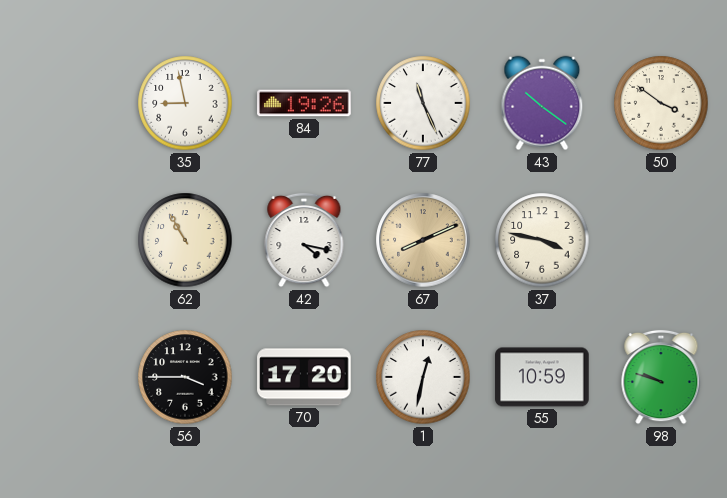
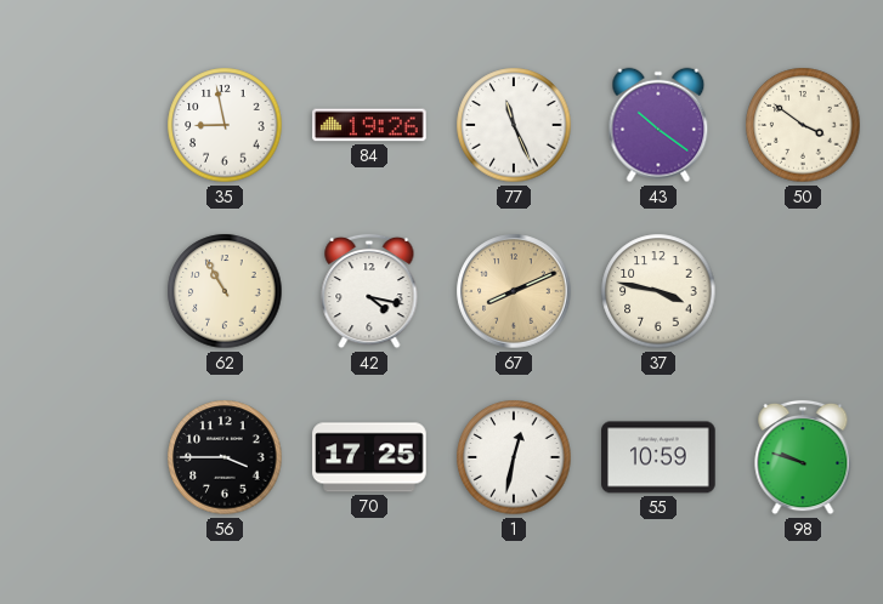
70: 17:20 -> 17:25
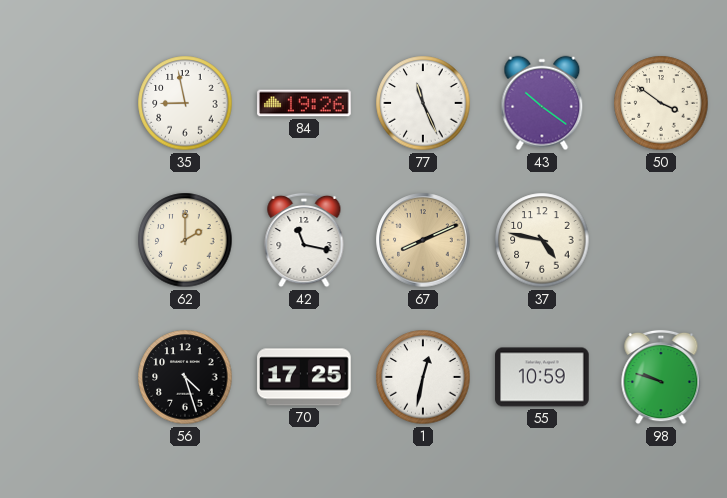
62: 10:55 -> 2:00
42: 4:17 -> 11:17
37: 3:47 -> 4:47
56: 3:45 -> 4:27
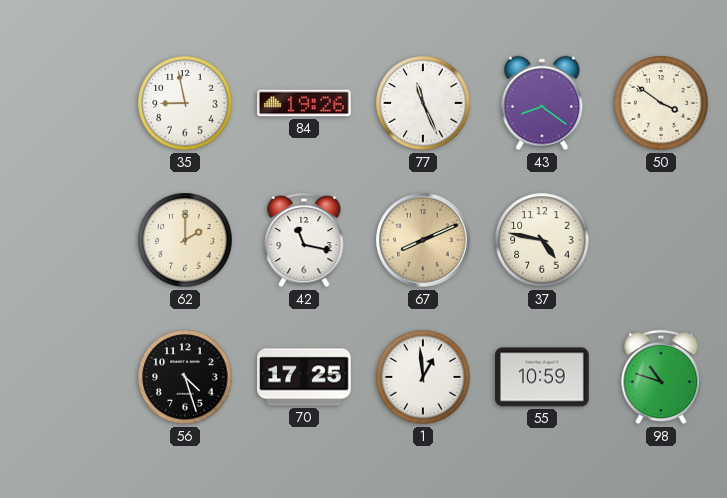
43: 10:21 -> 8:21
1: 12:32 -> 12:59
98: 9:48 -> 10:48
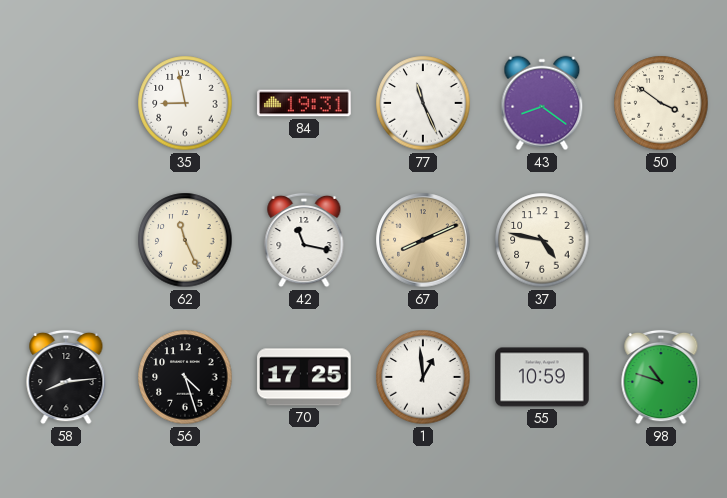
84: 19:26 -> 19:31
62: 2:00 -> 11:26
58: none -> 8:14
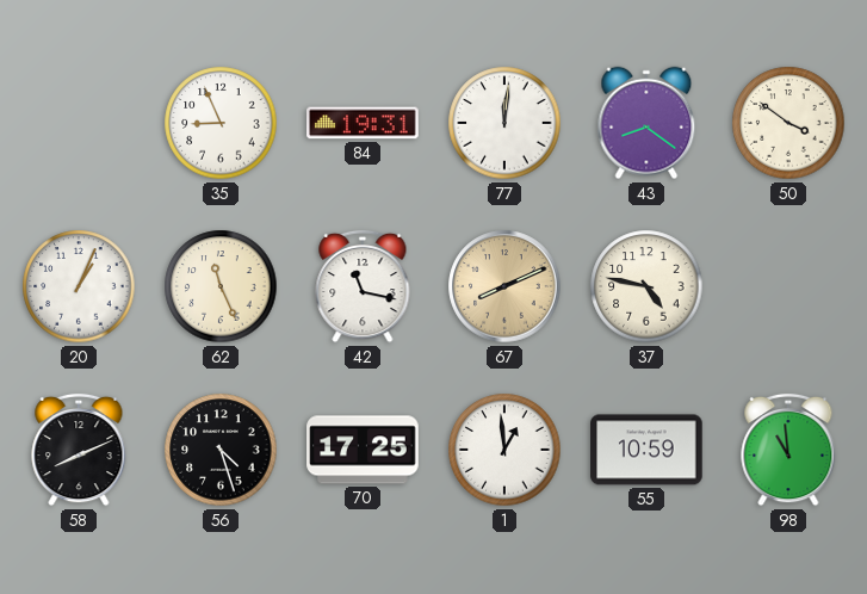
35: 8:58 -> 8:56
77: 11:26 -> 12:01
20: none -> 1:04
58: 8:14 -> 8:11
98: 10:48 -> 10:59
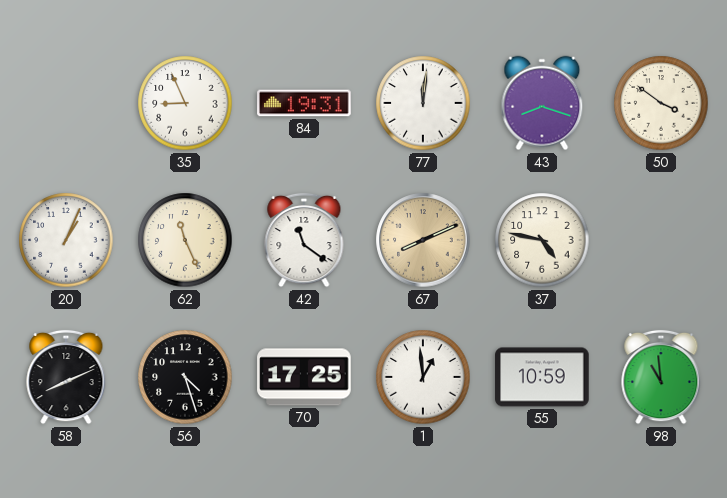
43: 8:21 -> 8:18
42: 11:17 -> 11:21
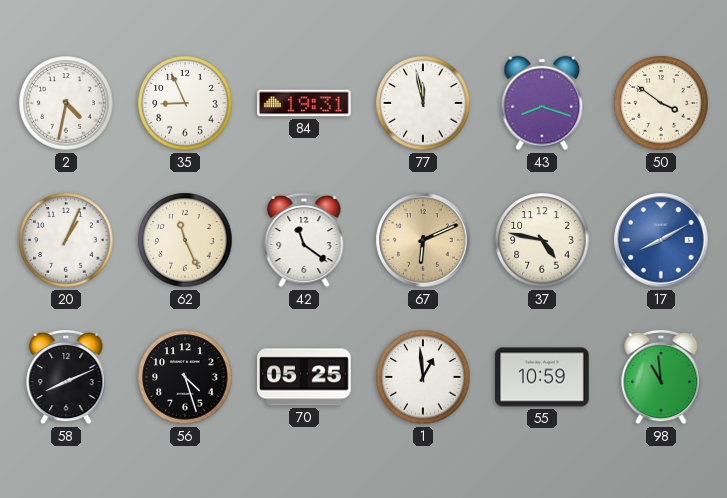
2: none -> 4:32
77: 12:01 -> 11:58
67: 8:11 -> 6:11
17: none -> 8:10
70: 17:25 -> 05:25
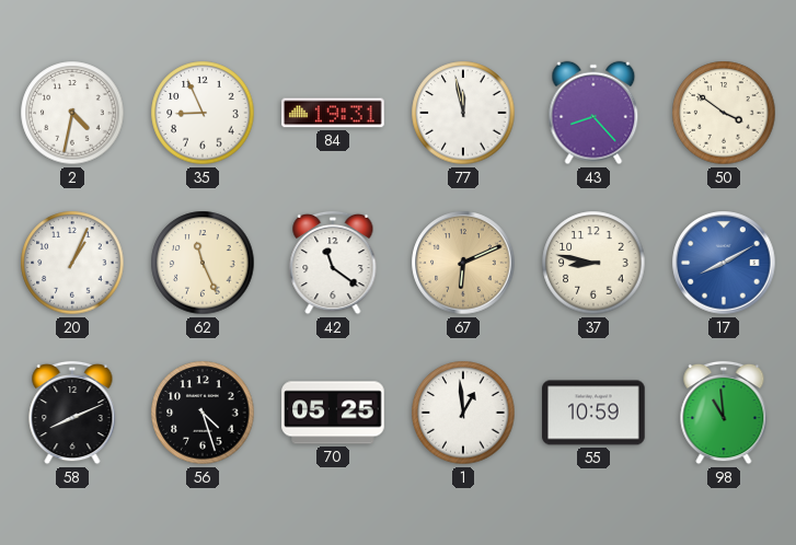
43: 8:18 -> 8:23
37: 4:47 -> 8:47
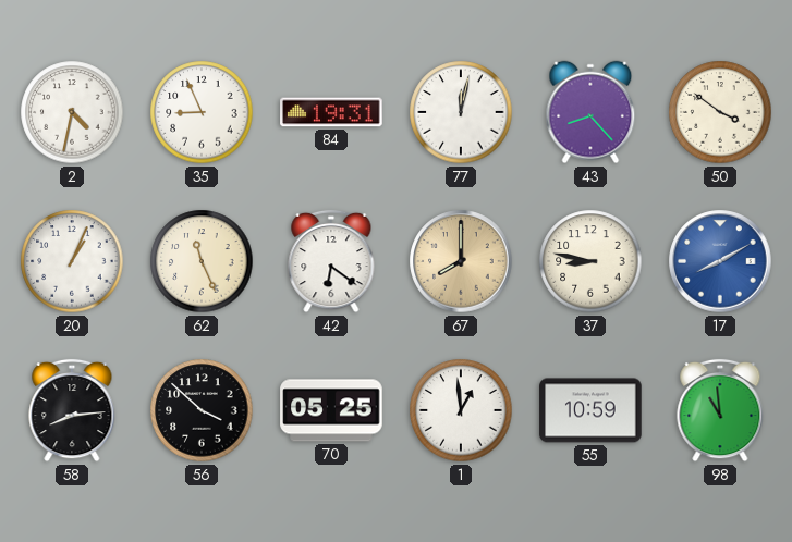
77: 11:58 -> 12:02
42: 11:21 -> 6:21
67: 6:11 -> 8:00
58: 8:11 -> 8:14
56: 4:27 -> 3:52
